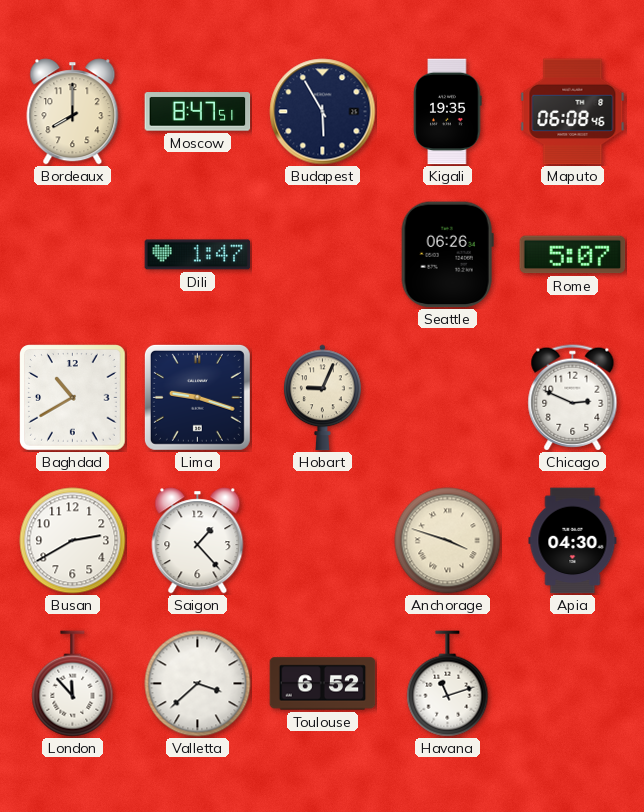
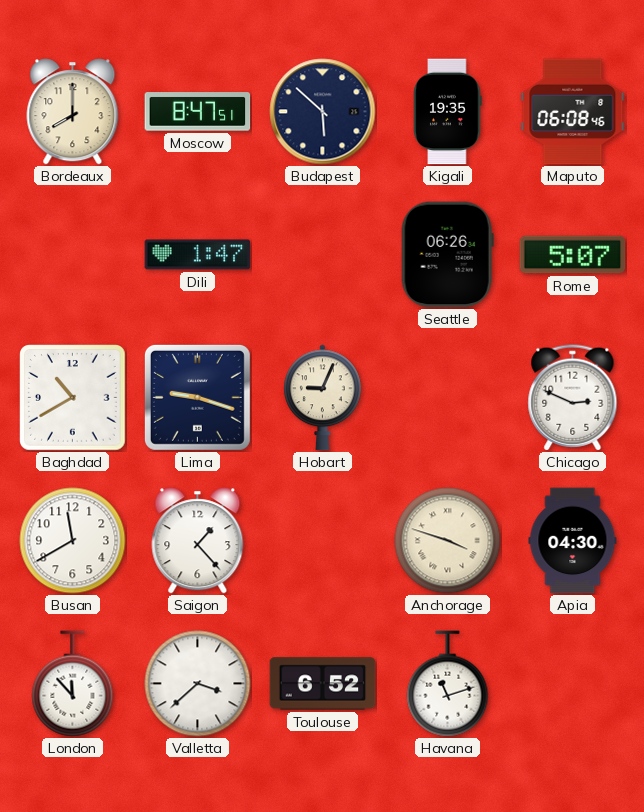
Budapest: 5:55 -> 5:52
Busan: 2:40 -> 11:40
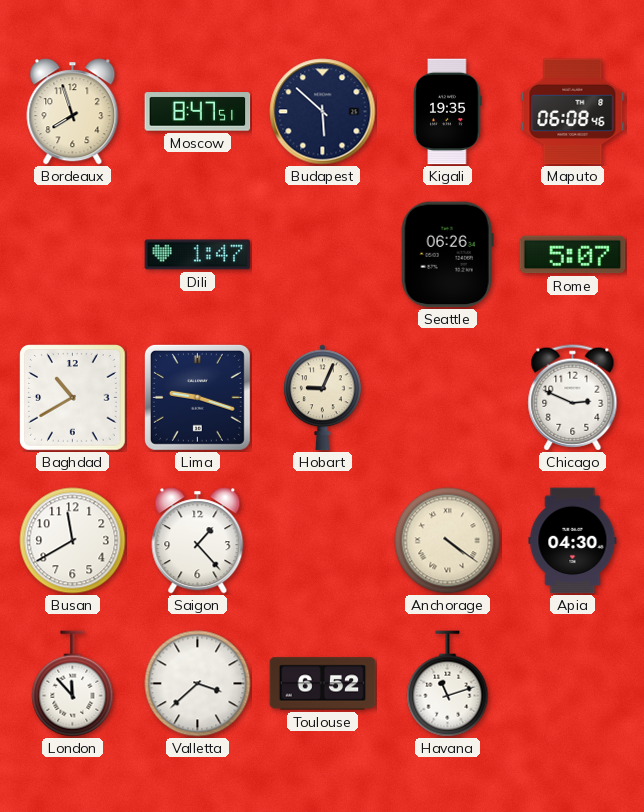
Bordeaux: 8:00 -> 7:57
Anchorage: 3:48 -> 4:21
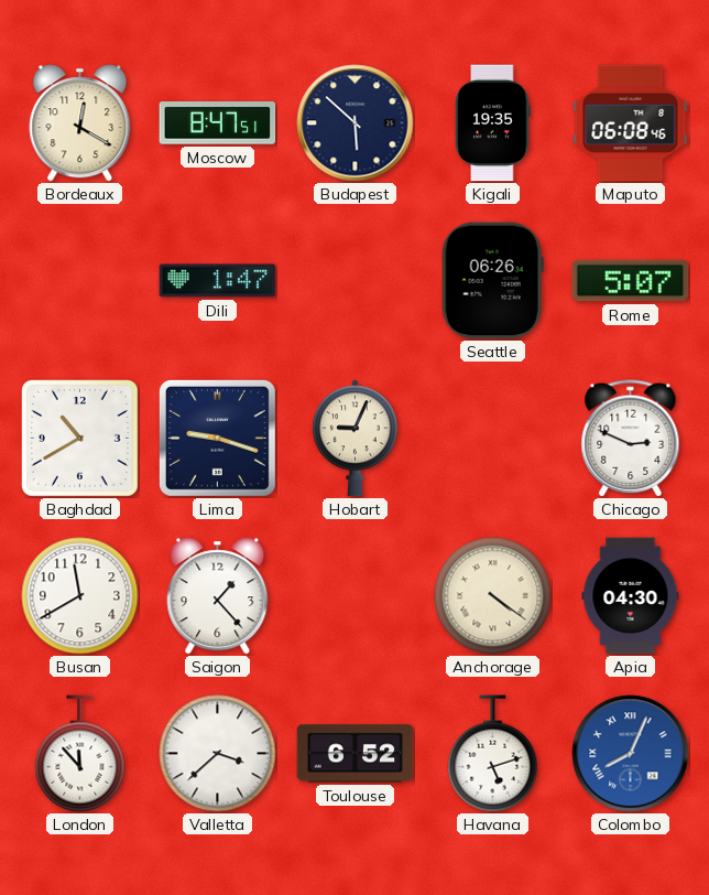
Bordeaux: 7:57 -> 12:20
Havana: 11:12 -> 5:12
Colombo: none -> 8:04
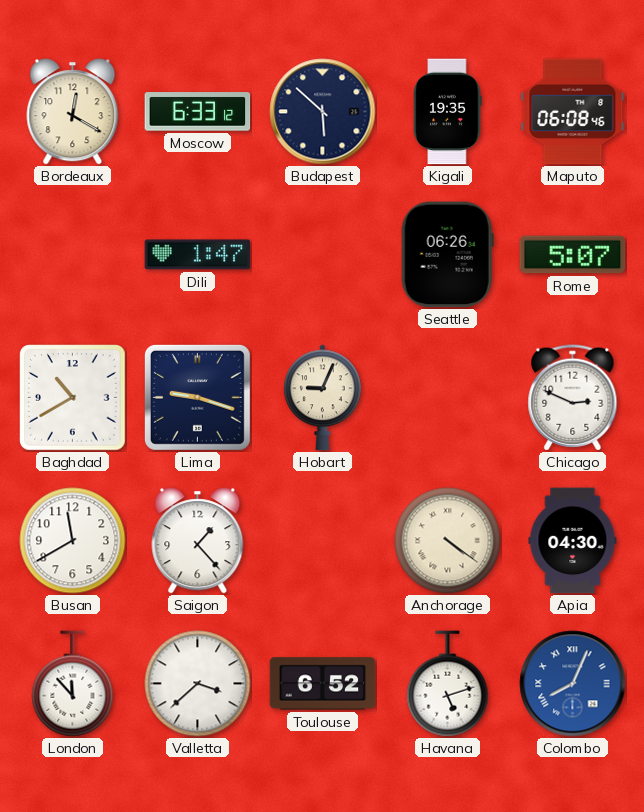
Moscow: 8:47 -> 6:33
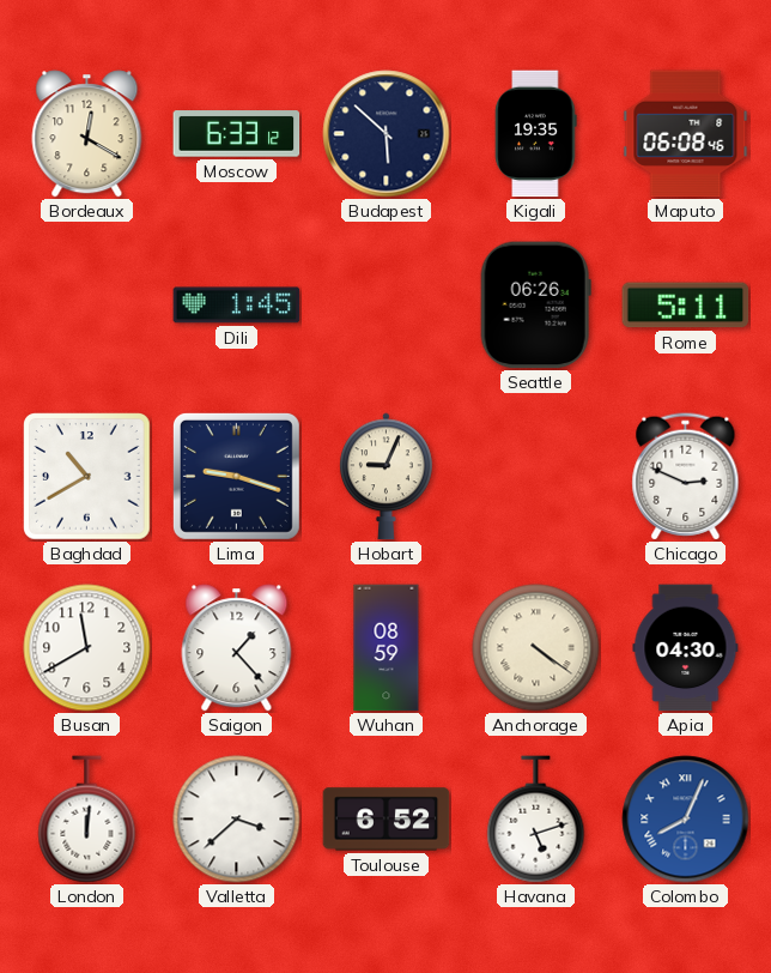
Dili: 1:47 -> 1:45
Rome: 5:07 -> 5:11
Wuhan: none -> 08:59
London: 11:53 -> 12:01
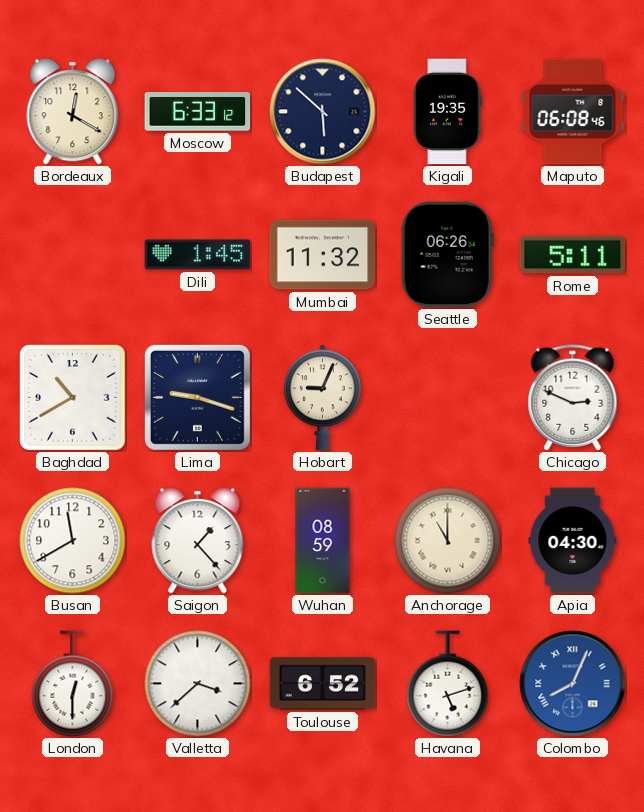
Mumbai: none -> 11:32
Anchorage: 4:21 -> 11:00
London: 12:01 -> 12:30
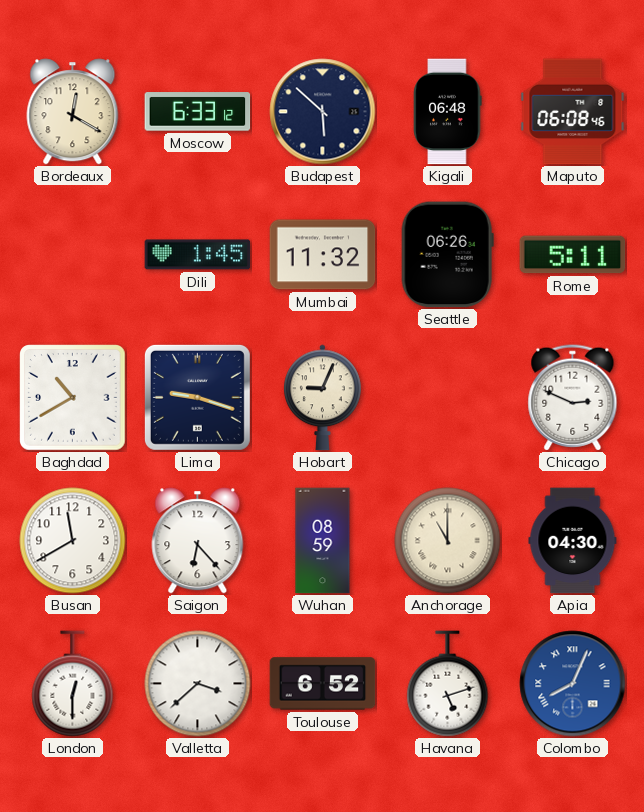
Kigali: 19:35 -> 06:48
Saigon: 1:23 -> 6:23
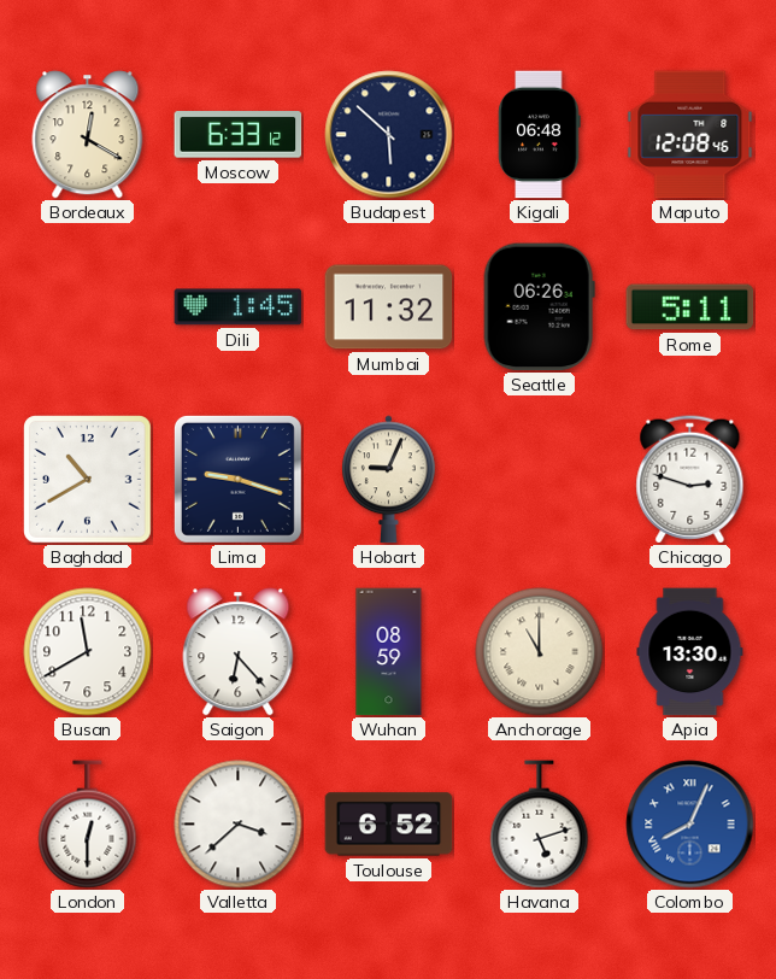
Maputo: 06:08 -> 12:08
Chicago: 2:49 -> 2:48
Apia: 04:30 -> 13:30
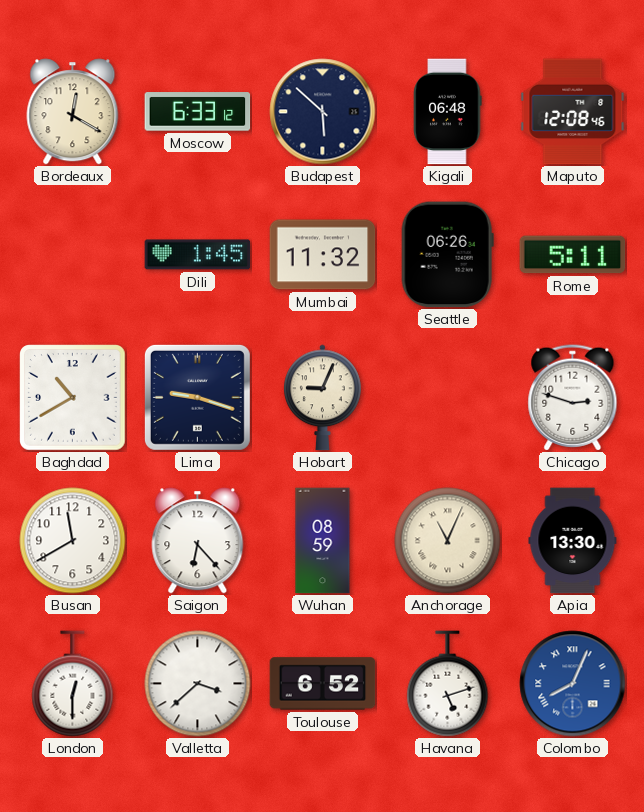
Anchorage: 11:00 -> 11:04
